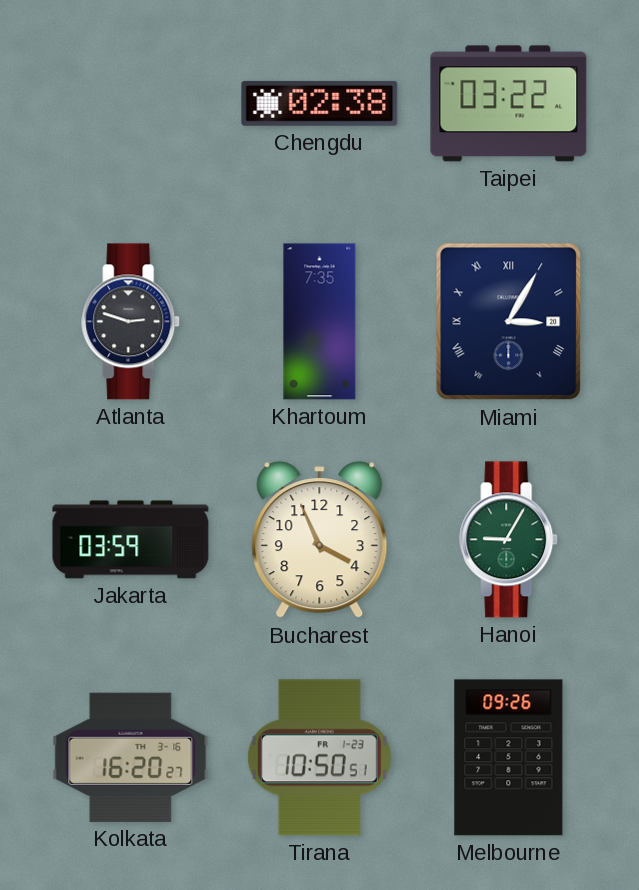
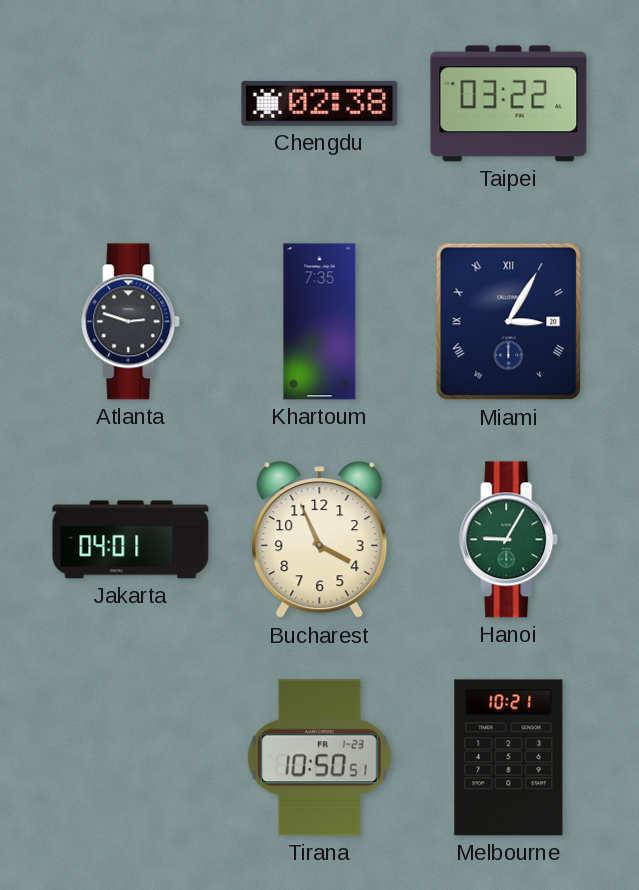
Jakarta: 03:59 -> 04:01
Kolkata: 16:20 -> none
Melbourne: 09:26 -> 10:21
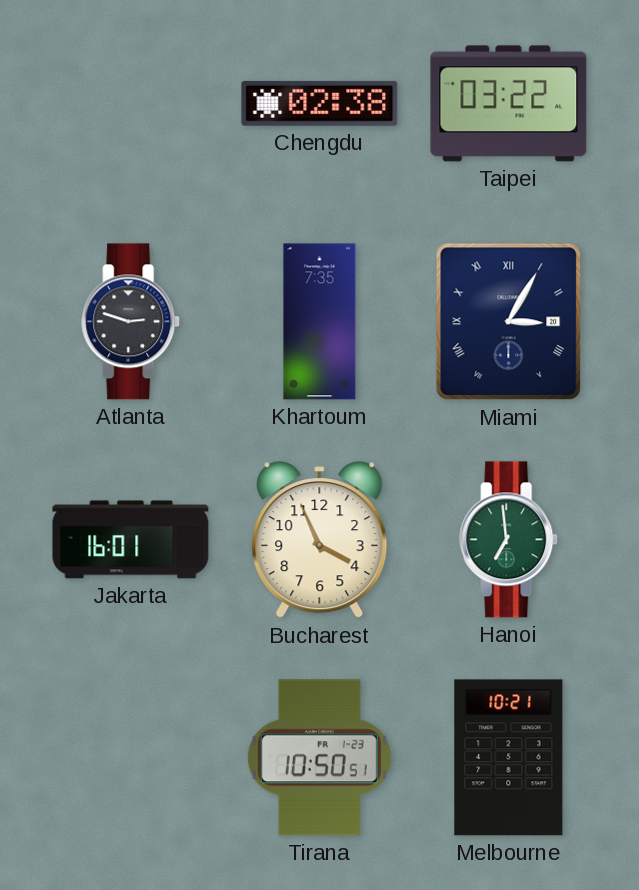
Jakarta: 04:01 -> 16:01
Hanoi: 9:05 -> 6:59
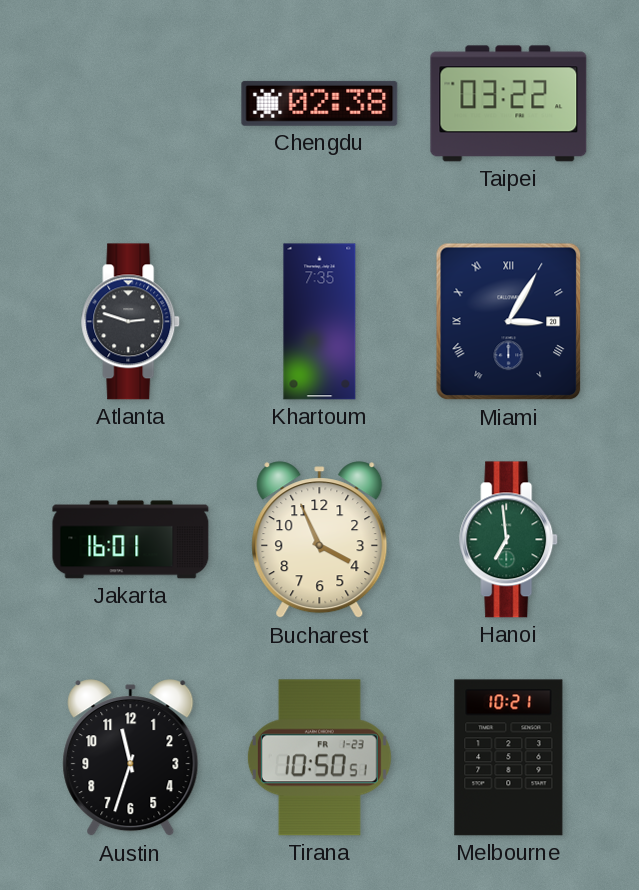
Austin: none -> 11:33
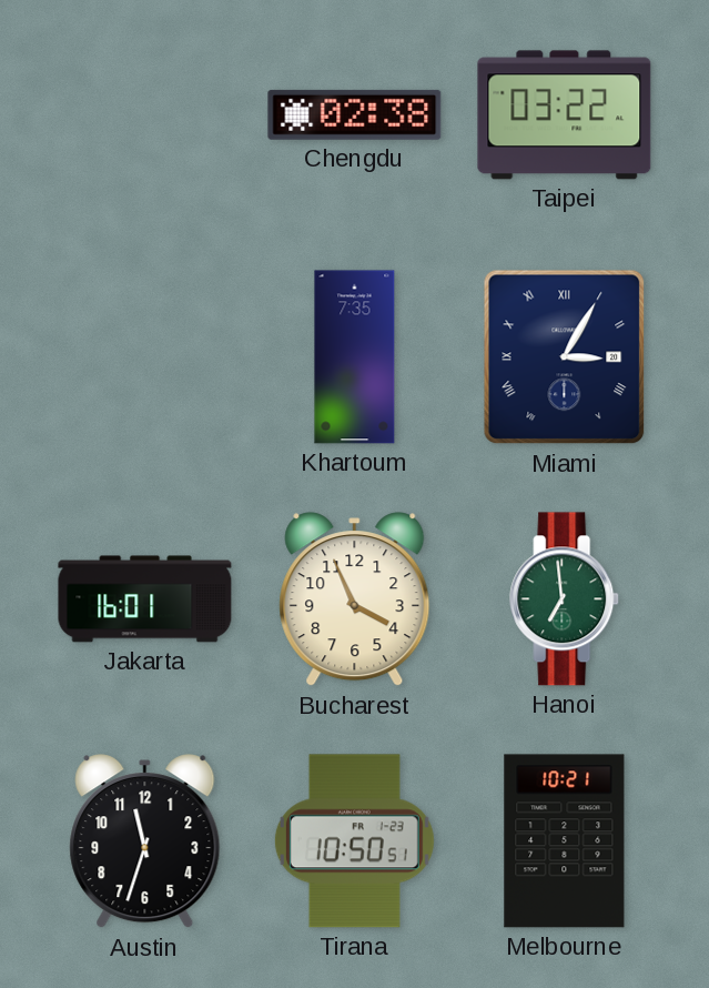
Atlanta: 2:48 -> none
